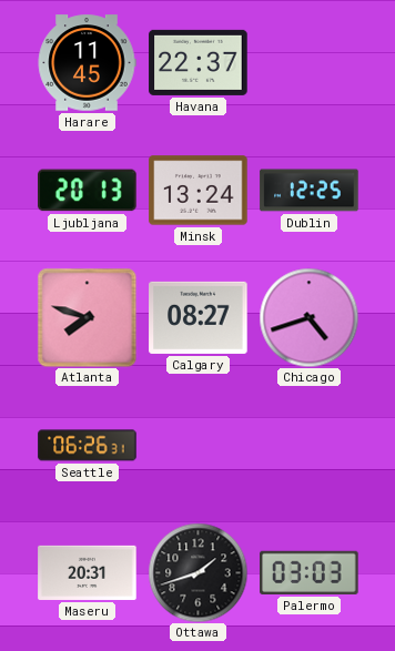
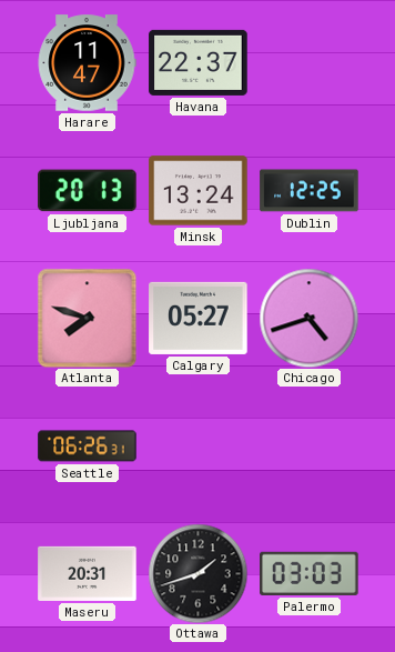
Harare: 11:45 -> 11:47
Calgary: 08:27 -> 05:27
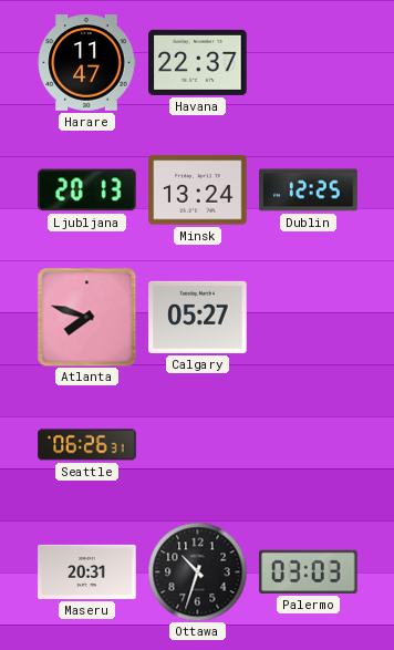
Chicago: 4:42 -> none
Ottawa: 1:42 -> 10:33
